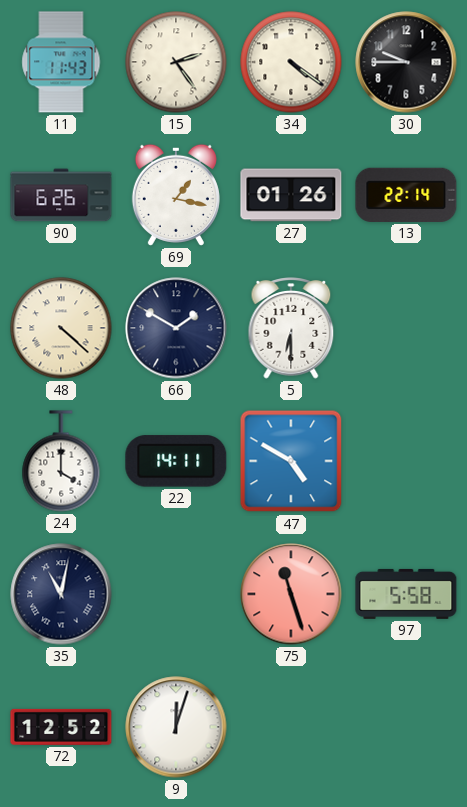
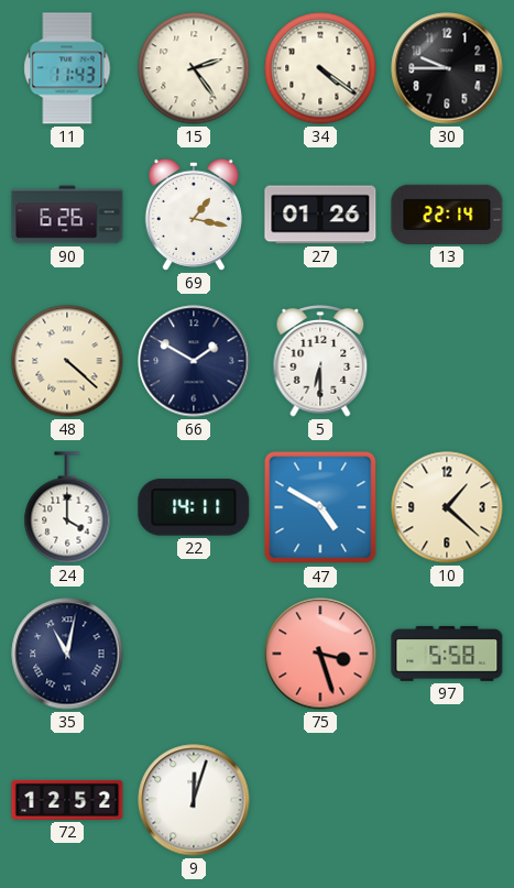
10: none -> 1:22
75: 11:27 -> 3:27
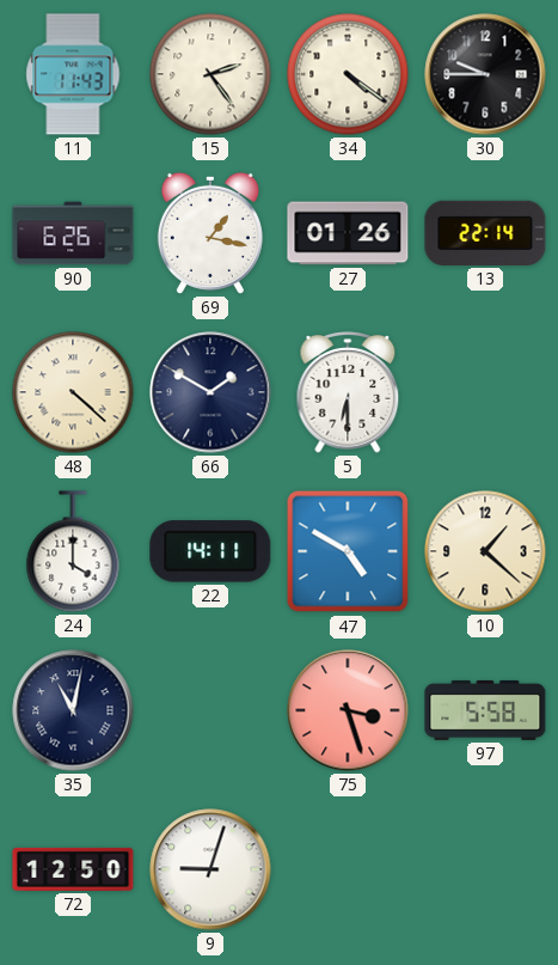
72: 12:52 -> 12:50
9: 12:03 -> 9:03
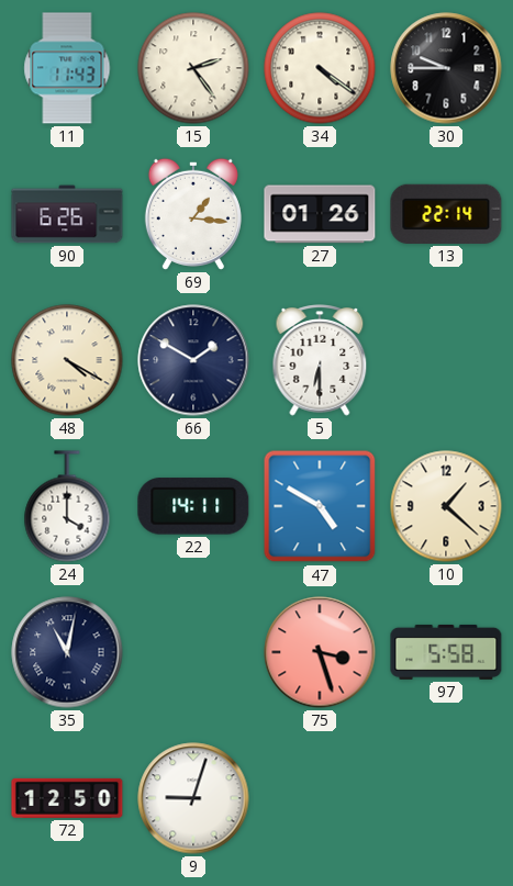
69: 1:17 -> 1:16
48: 4:22 -> 4:20
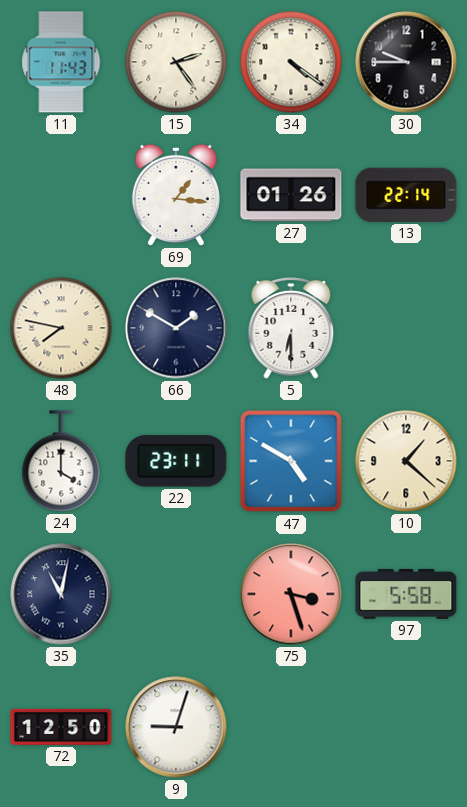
90: 6:26 -> none
48: 4:20 -> 7:47
22: 14:11 -> 23:11
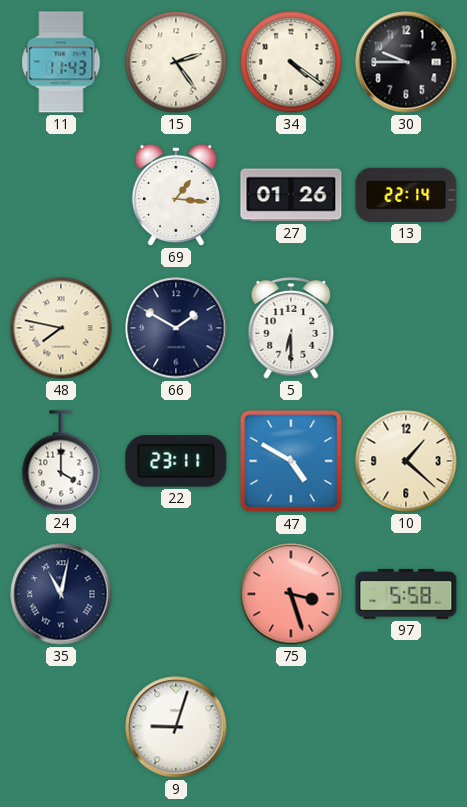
72: 12:50 -> none
